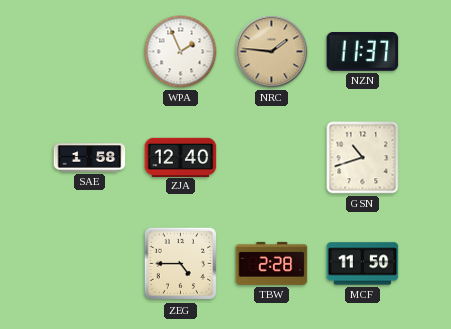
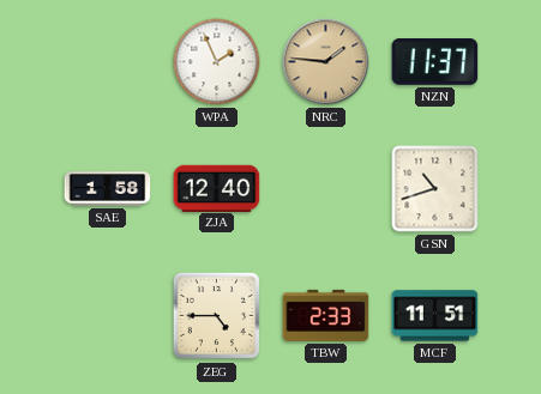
TBW: 2:28 -> 2:33
MCF: 11:50 -> 11:51
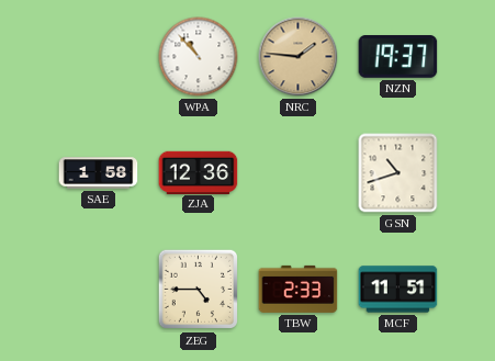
WPA: 1:56 -> 10:53
NZN: 11:37 -> 19:37
ZJA: 12:40 -> 12:36
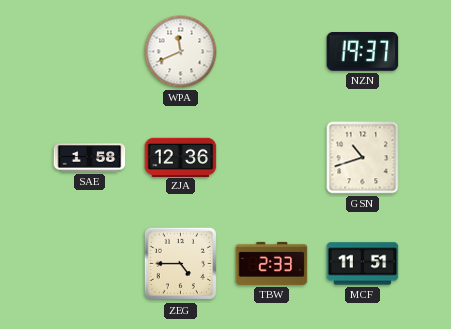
WPA: 10:53 -> 11:41
NRC: 1:46 -> none
